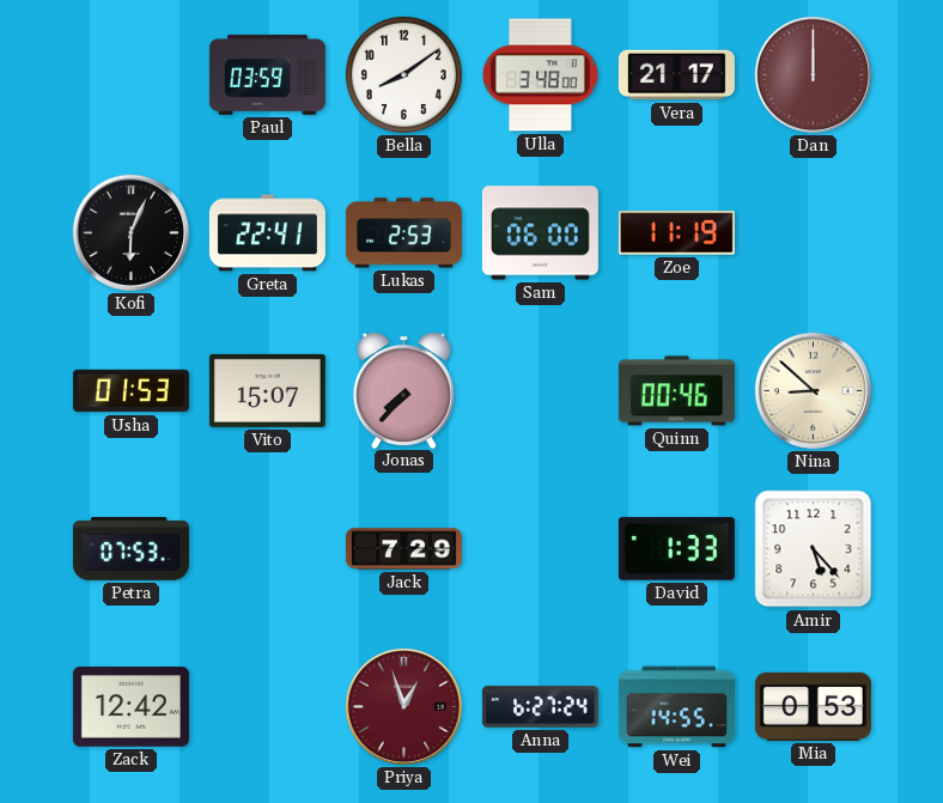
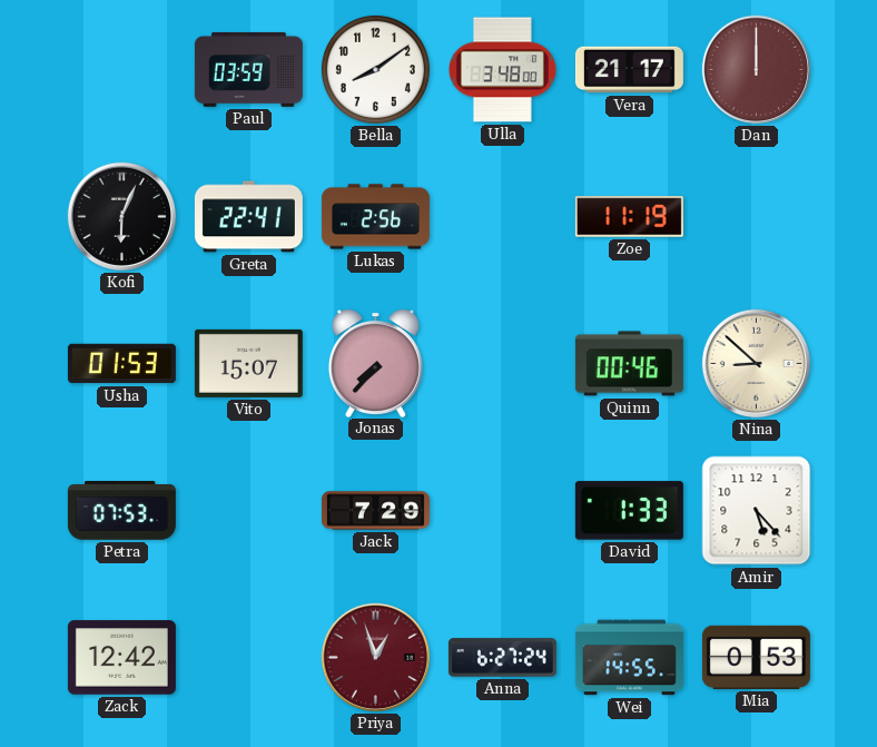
Lukas: 2:53 -> 2:56
Sam: 06:00 -> none
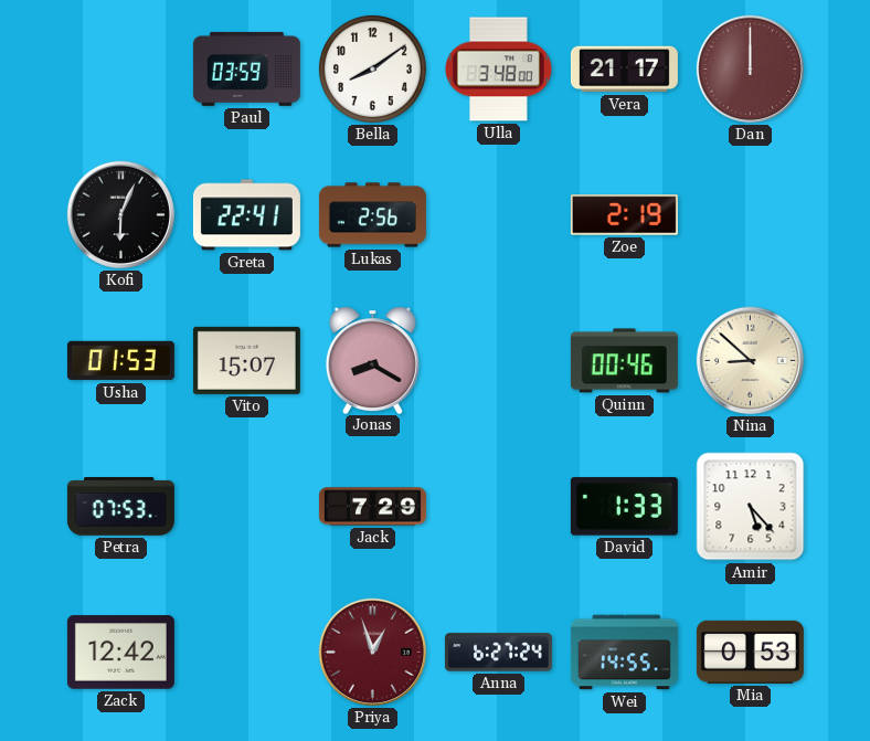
Zoe: 11:19 -> 2:19
Jonas: 7:37 -> 8:20
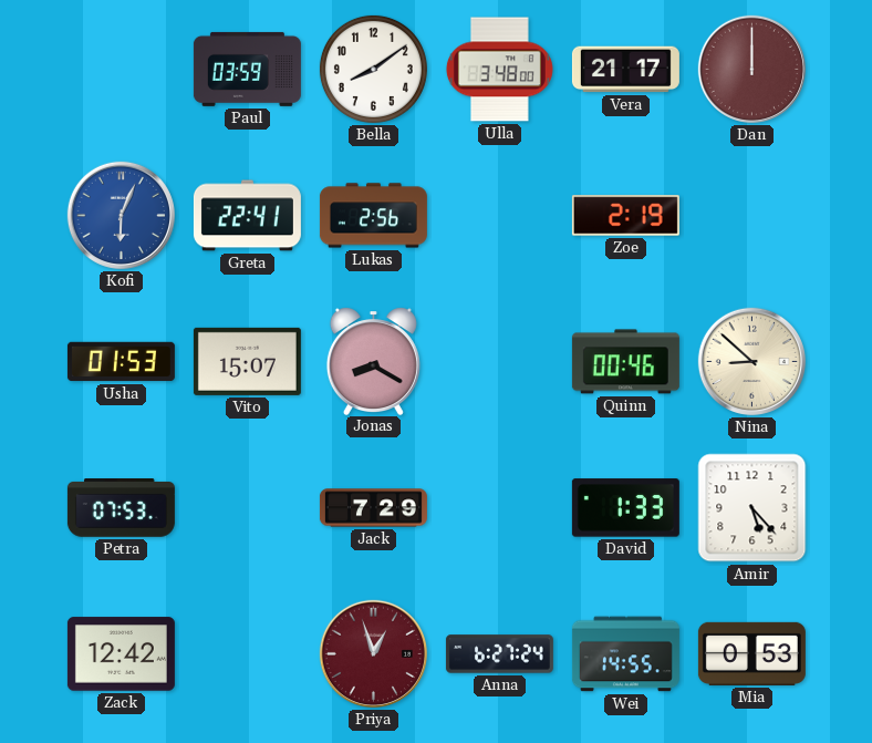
Kofi dial: black -> blue
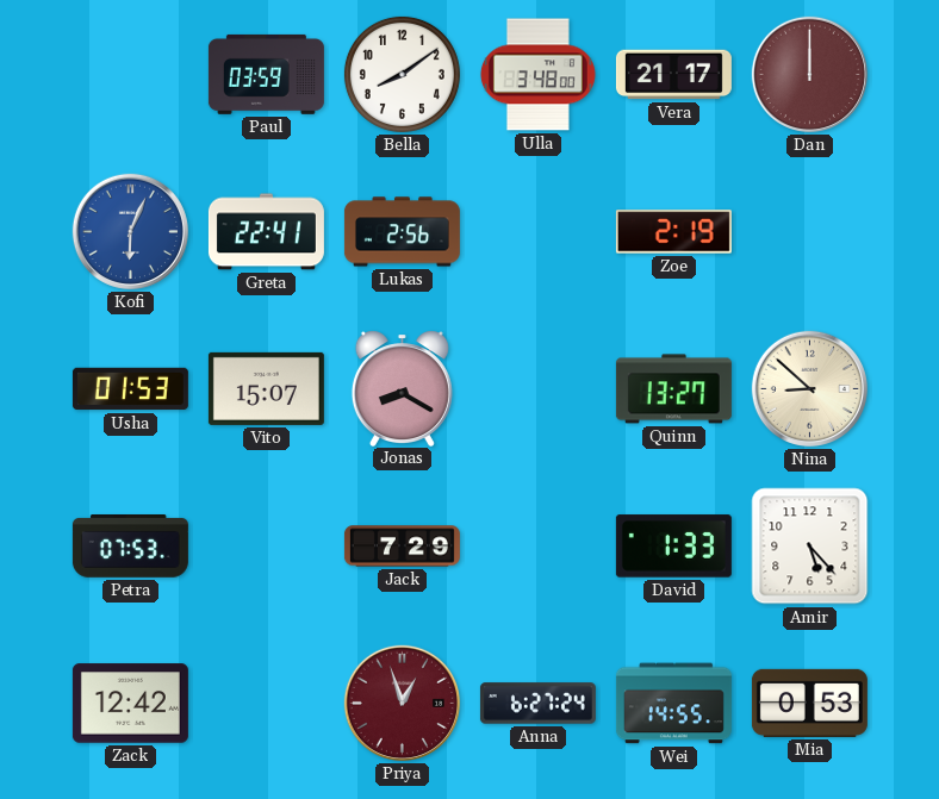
Quinn: 00:46 -> 13:27
